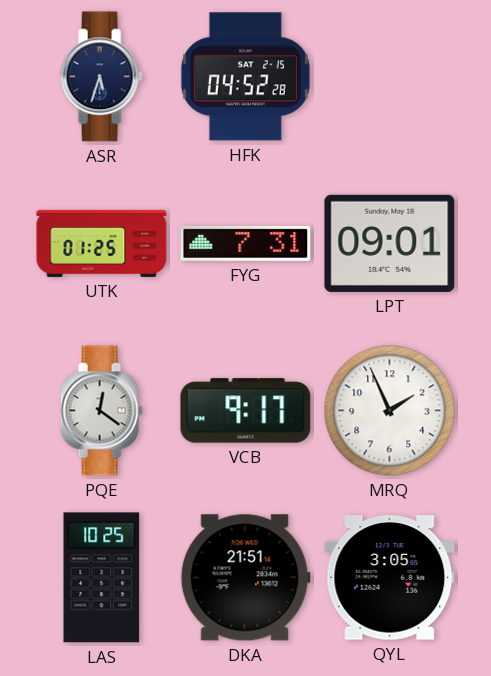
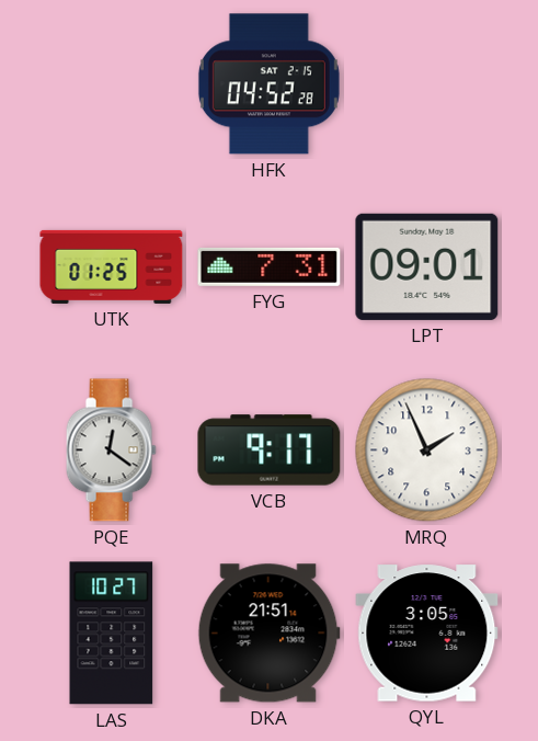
ASR: 5:33 -> none
LAS: 10:25 -> 10:27
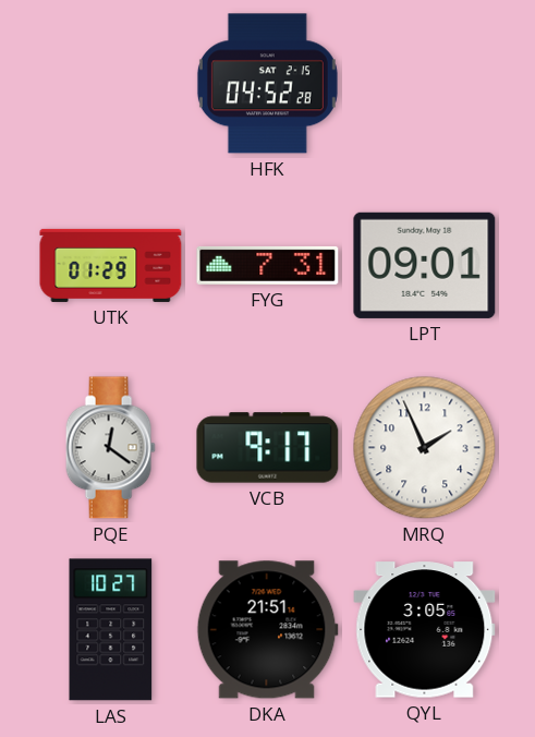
UTK: 01:25 -> 01:29
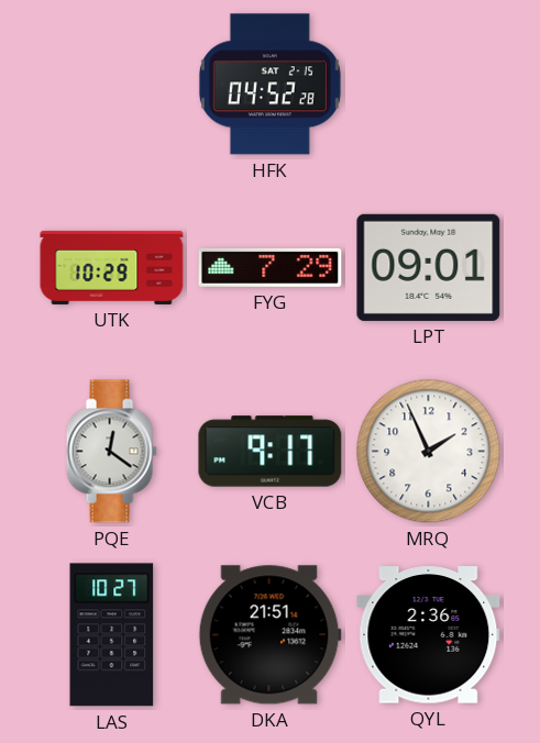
UTK: 01:29 -> 10:29
FYG: 7:31 -> 7:29
QYL: 3:05 -> 2:36
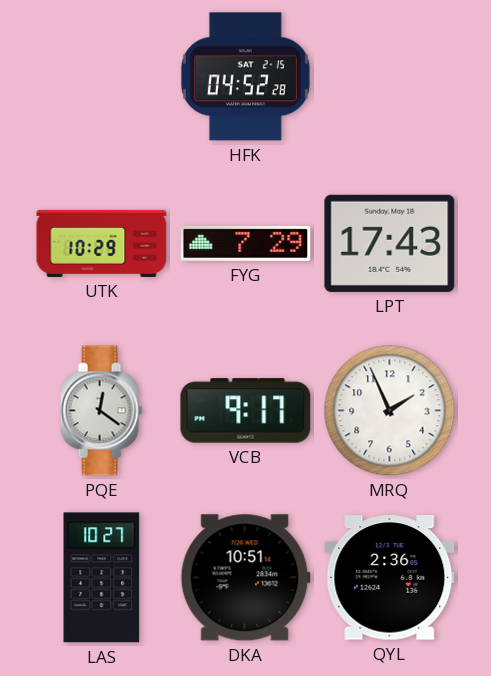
LPT: 09:01 -> 17:43
DKA: 21:51 -> 10:51
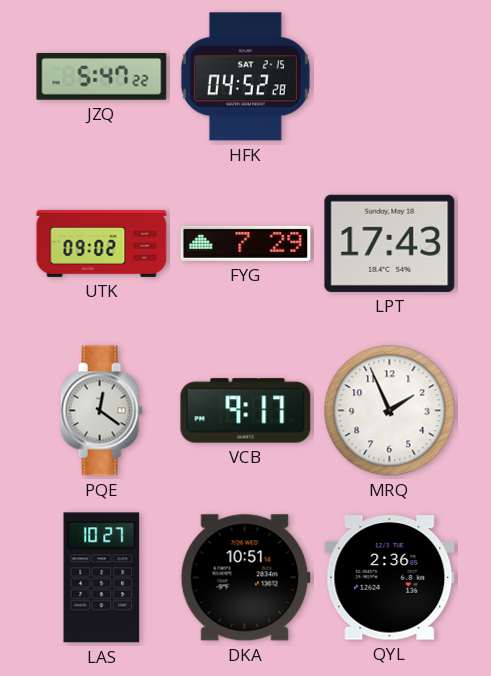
JZQ: none -> 5:47
UTK: 10:29 -> 09:02
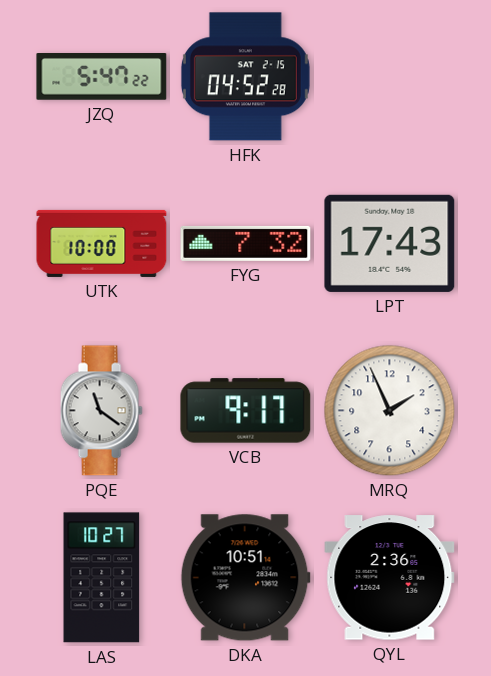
UTK: 09:02 -> 10:00
FYG: 7:29 -> 7:32
PQE: 12:21 -> 11:21
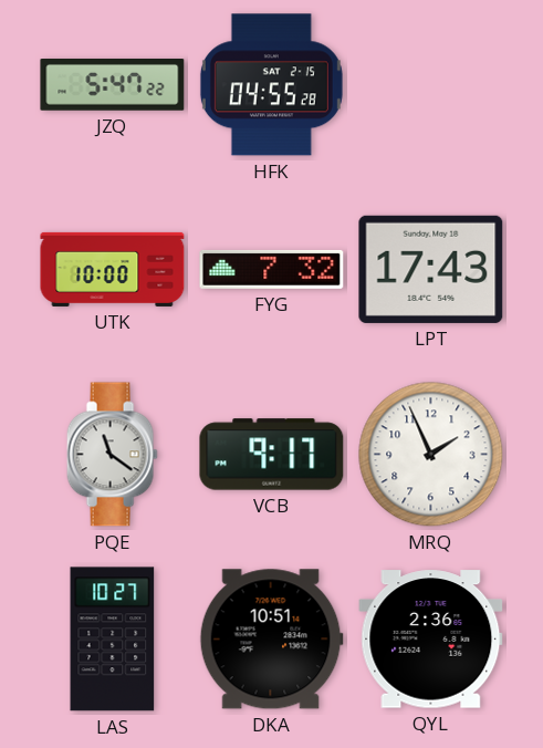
HFK: 04:52 -> 04:55
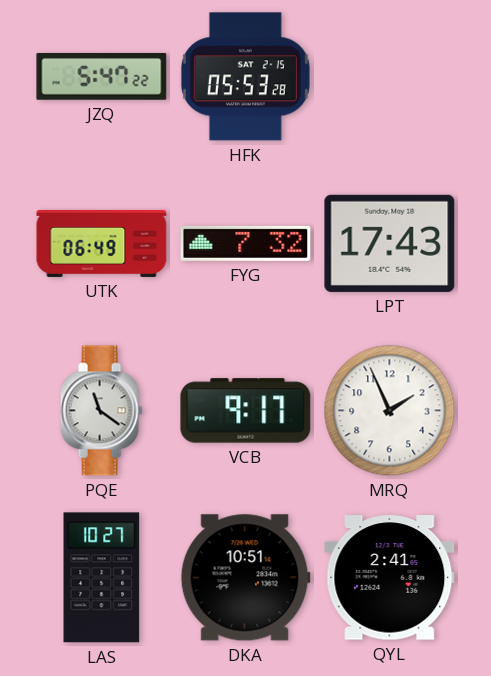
HFK: 04:55 -> 05:53
UTK: 10:00 -> 06:49
QYL: 2:36 -> 2:41
